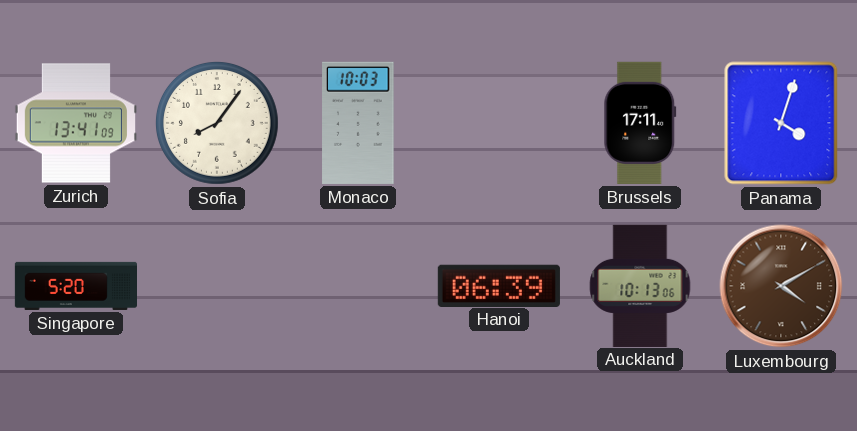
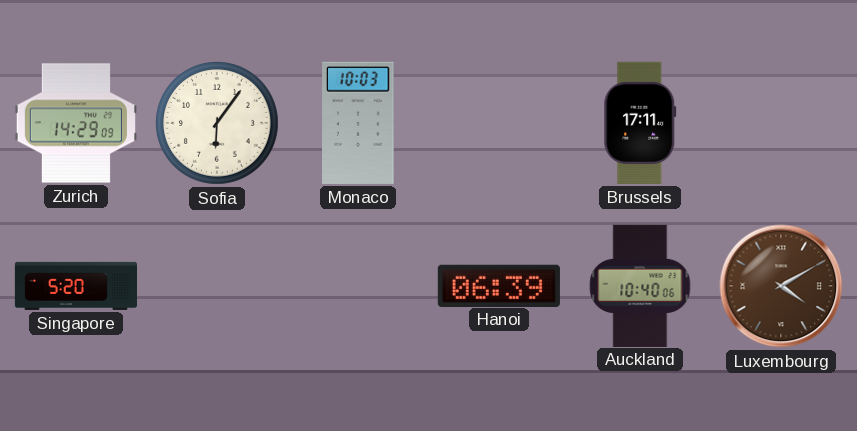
Zurich: 13:41 -> 14:29
Sofia: 8:06 -> 6:06
Panama: 4:03 -> none
Auckland: 10:13 -> 10:40
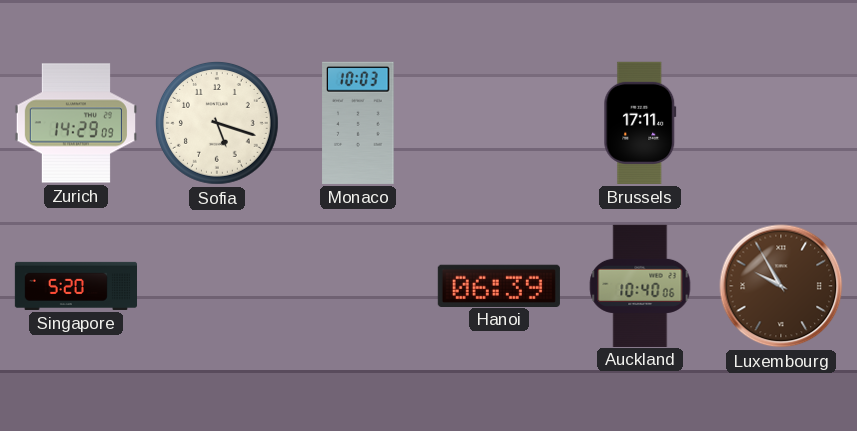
Sofia: 6:06 -> 5:18
Luxembourg: 4:10 -> 9:55
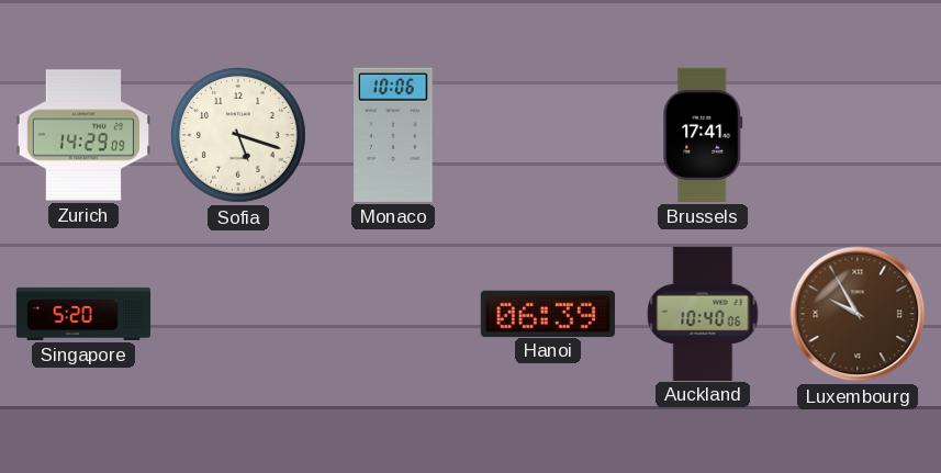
Monaco: 10:03 -> 10:06
Brussels: 17:11 -> 17:41
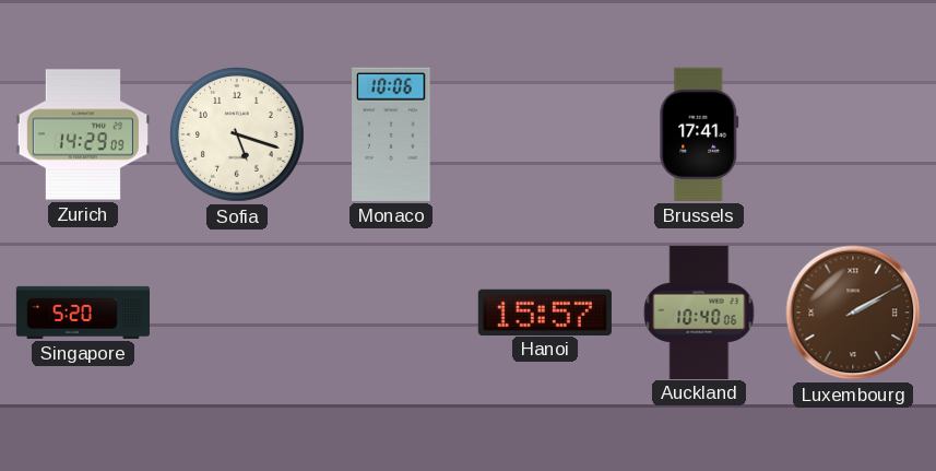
Hanoi: 06:39 -> 15:57
Luxembourg: 9:55 -> 2:10
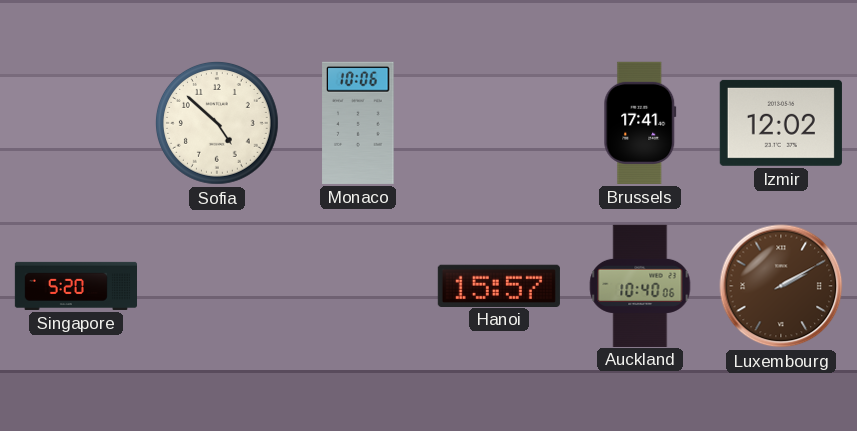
Zurich: 14:29 -> none
Sofia: 5:18 -> 4:52
Izmir: none -> 12:02
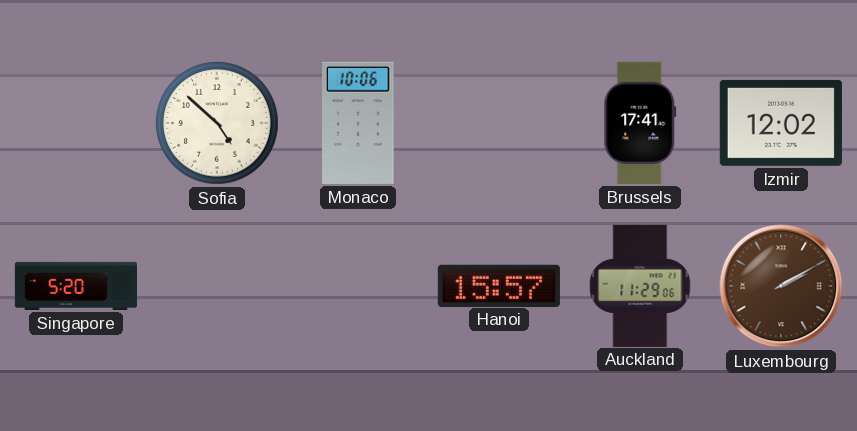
Auckland: 10:40 -> 11:29
